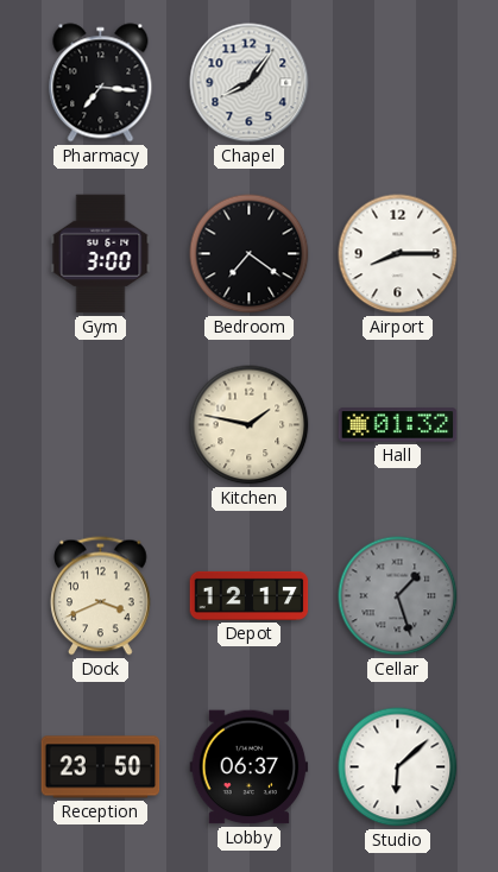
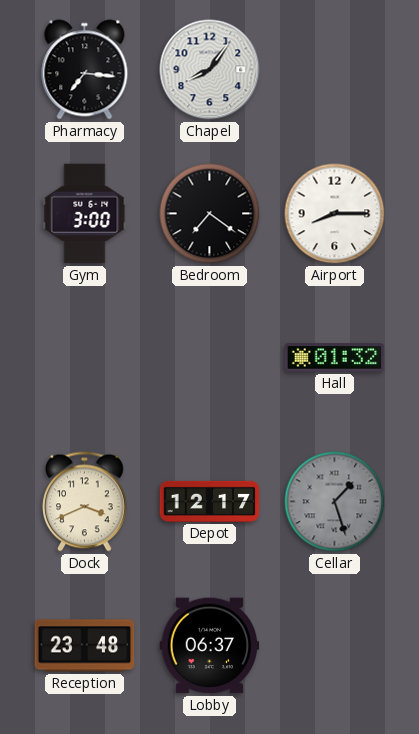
Kitchen: 1:47 -> none
Reception: 23:50 -> 23:48
Studio: 6:08 -> none
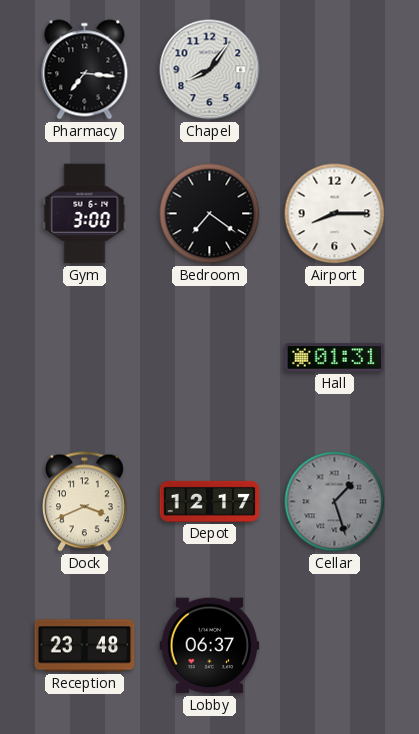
Hall: 01:32 -> 01:31
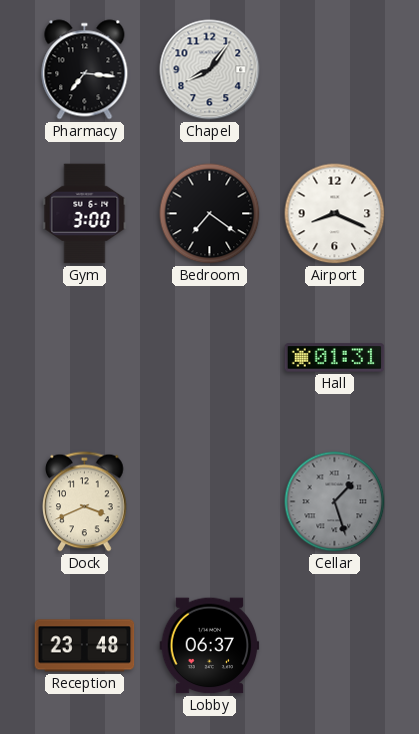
Airport: 8:15 -> 8:19
Depot: 12:17 -> none
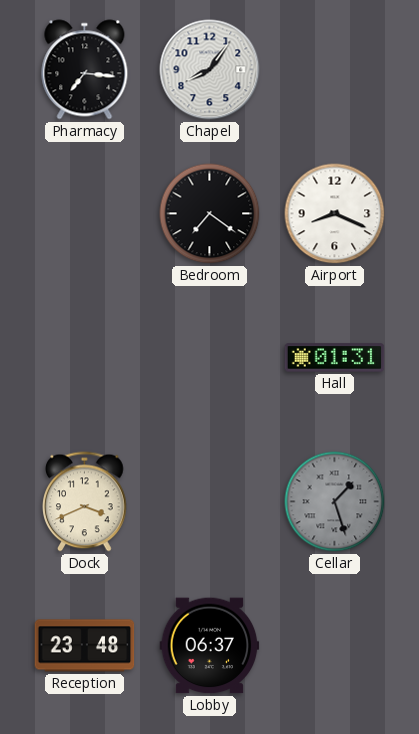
Gym: 3:00 -> none
